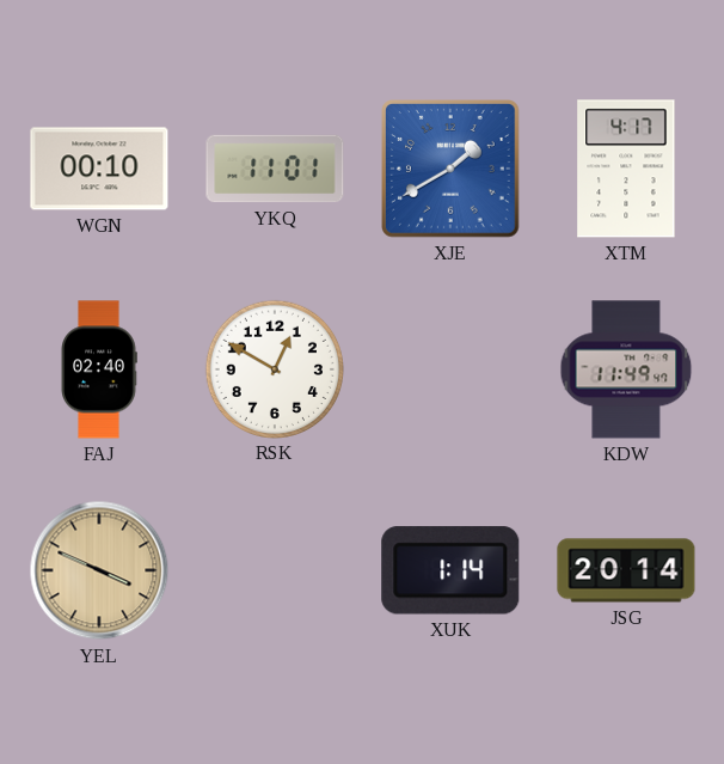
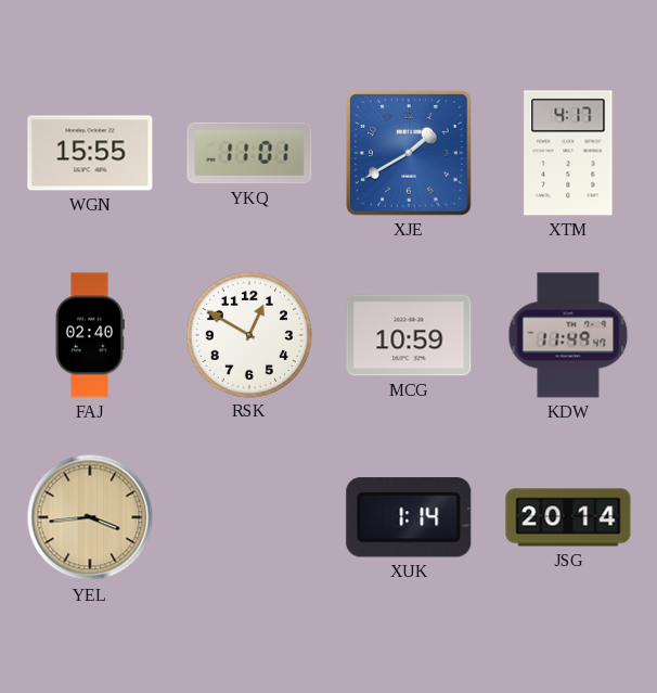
WGN: 00:10 -> 15:55
MCG: none -> 10:59
YEL: 3:49 -> 3:44
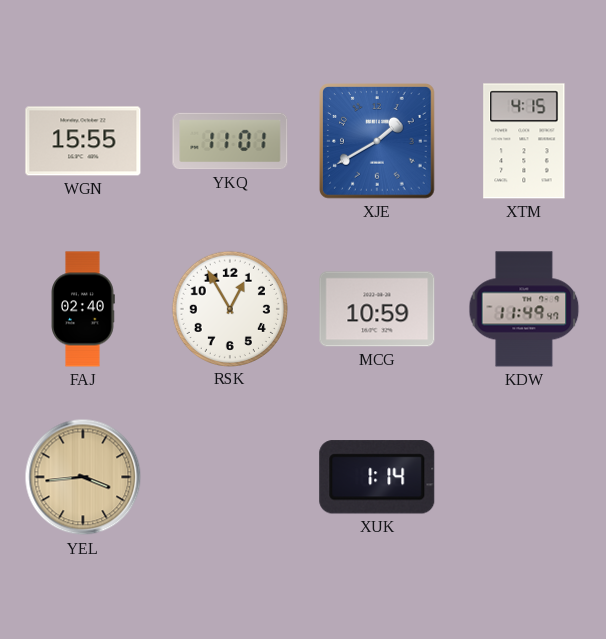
XTM: 4:17 -> 4:15
RSK: 12:50 -> 12:55
JSG: 20:14 -> none
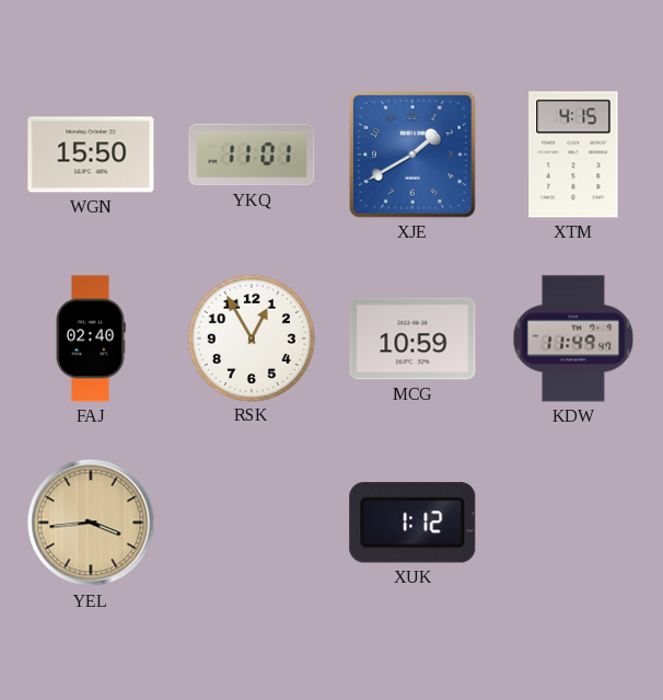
WGN: 15:55 -> 15:50
XUK: 1:14 -> 1:12
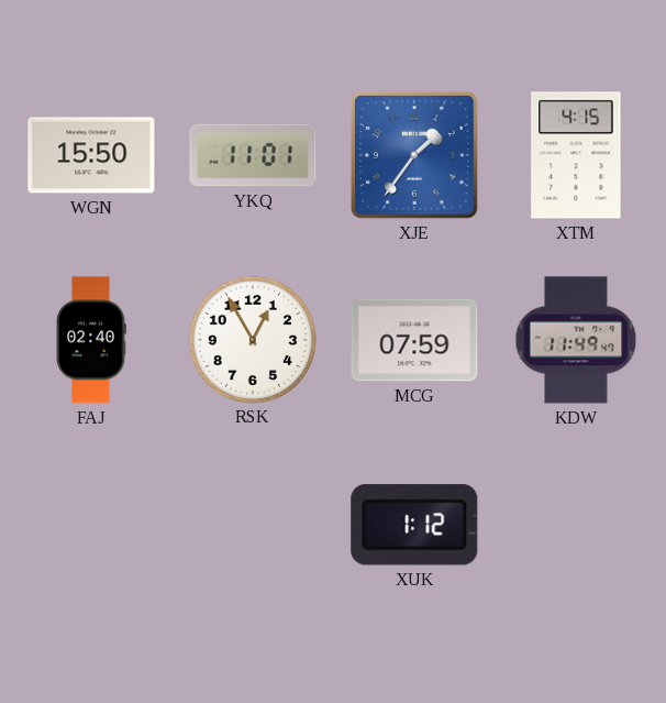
XJE: 1:40 -> 1:36
MCG: 10:59 -> 07:59
YEL: 3:44 -> none
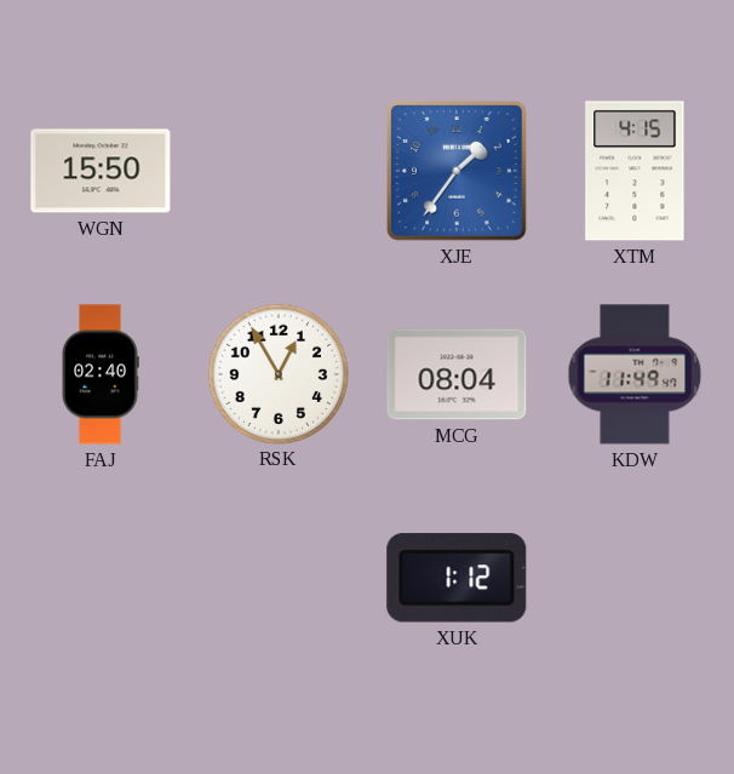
YKQ: 11:01 -> none
MCG: 07:59 -> 08:04
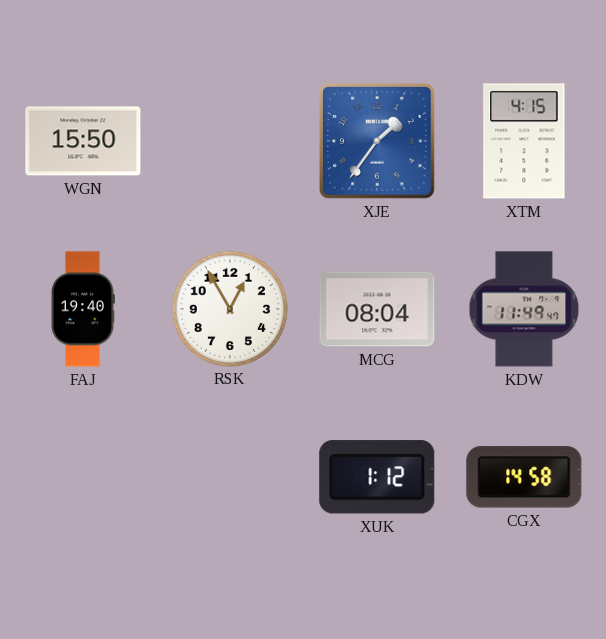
FAJ: 02:40 -> 19:40
CGX: none -> 14:58
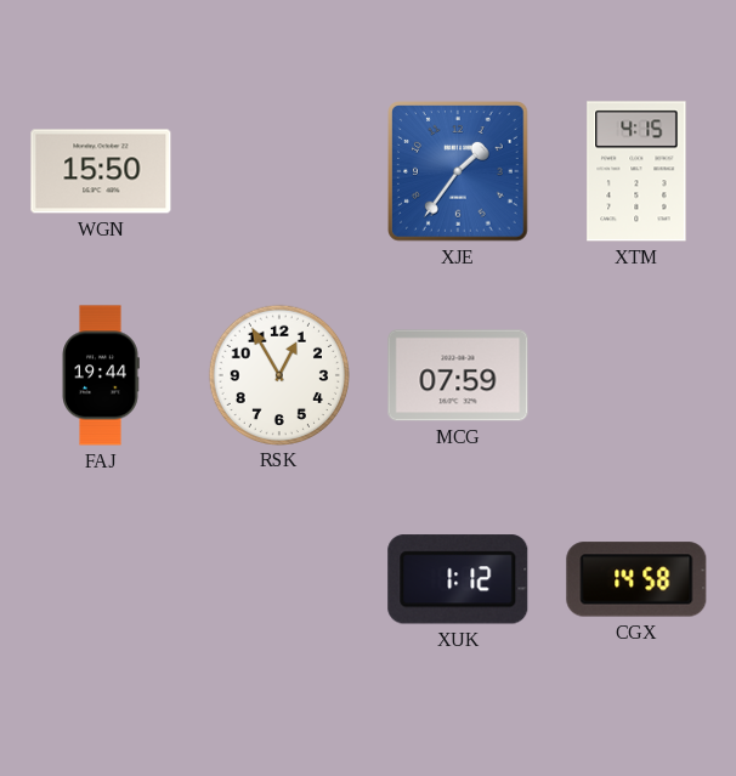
FAJ: 19:40 -> 19:44
MCG: 08:04 -> 07:59
KDW: 11:49 -> none
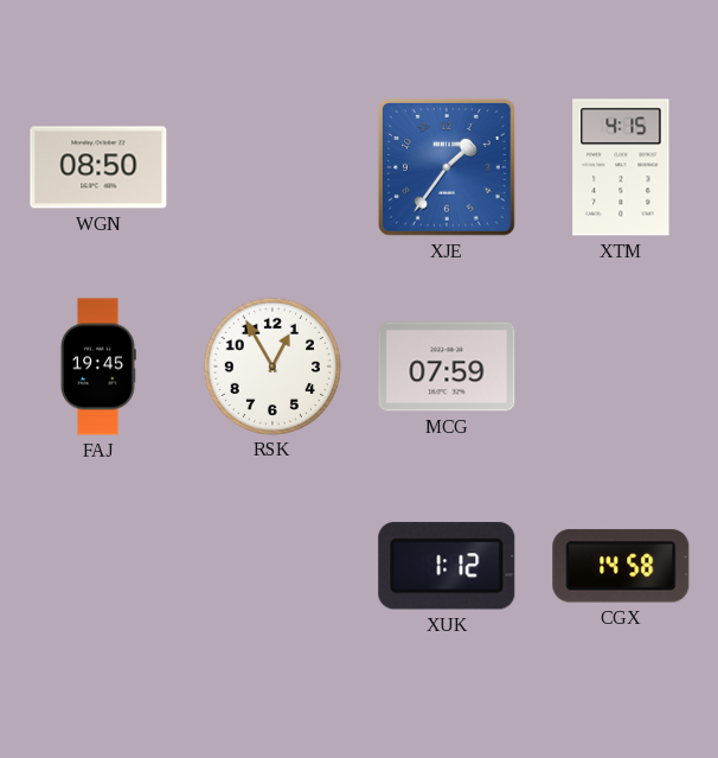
WGN: 15:50 -> 08:50
FAJ: 19:44 -> 19:45
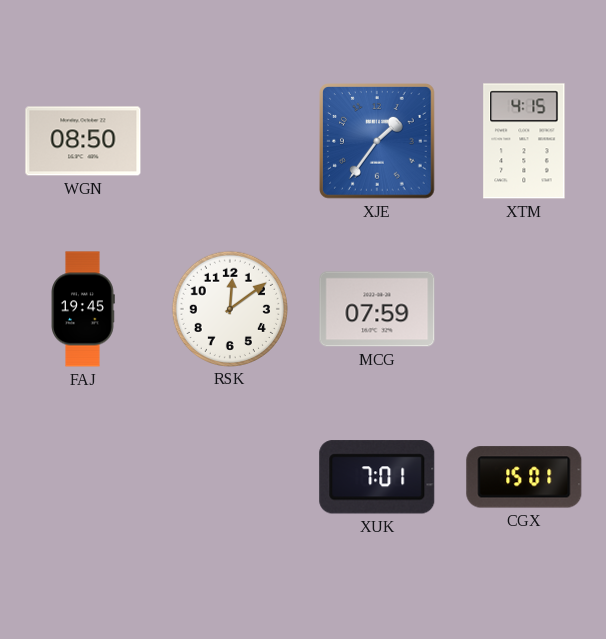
RSK: 12:55 -> 12:09
XUK: 1:12 -> 7:01
CGX: 14:58 -> 15:01
